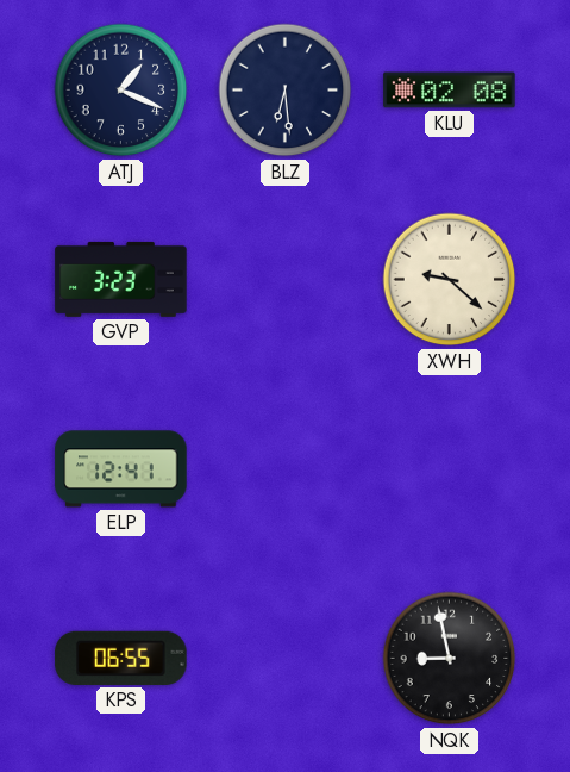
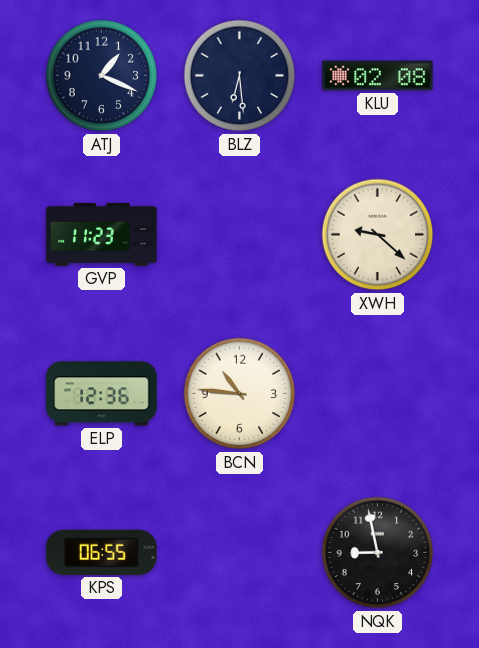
GVP: 3:23 -> 11:23
ELP: 12:41 -> 12:36
BCN: none -> 10:46
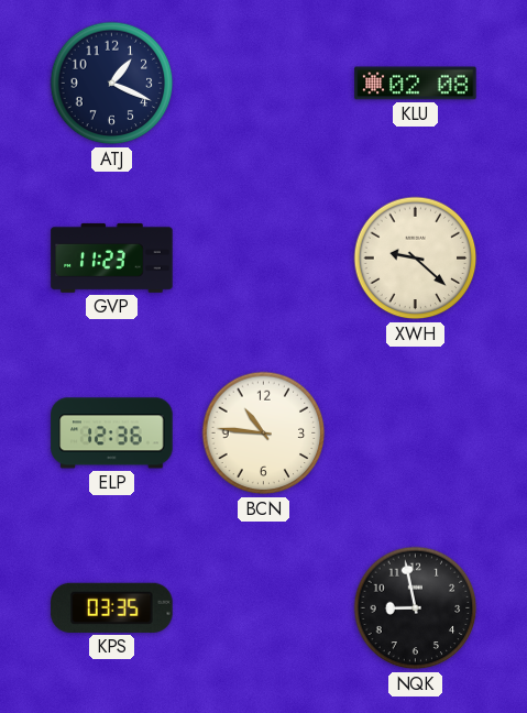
BLZ: 6:29 -> none
KPS: 06:55 -> 03:35
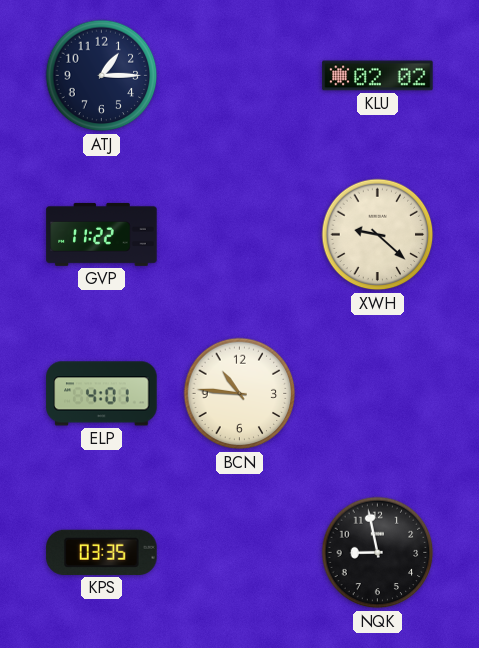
ATJ: 1:19 -> 1:15
KLU: 02:08 -> 02:02
GVP: 11:23 -> 11:22
ELP: 12:36 -> 4:01
